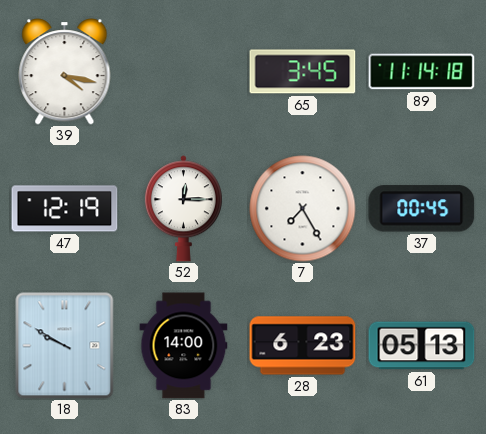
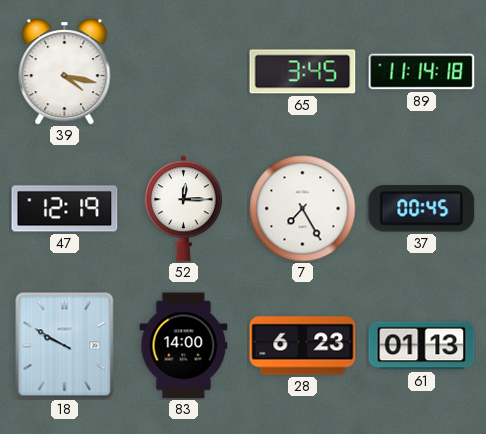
61: 05:13 -> 01:13
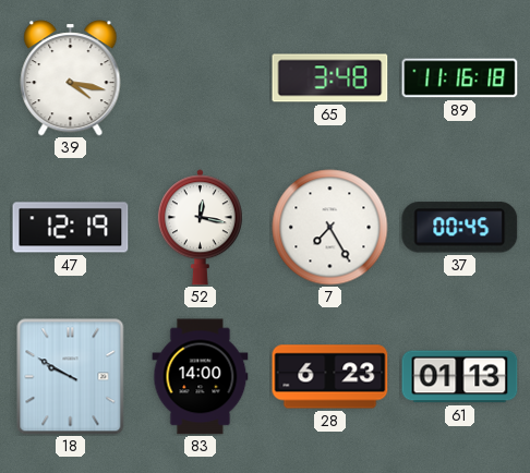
65: 3:45 -> 3:48
89: 11:14 -> 11:16
52: 12:15 -> 12:17
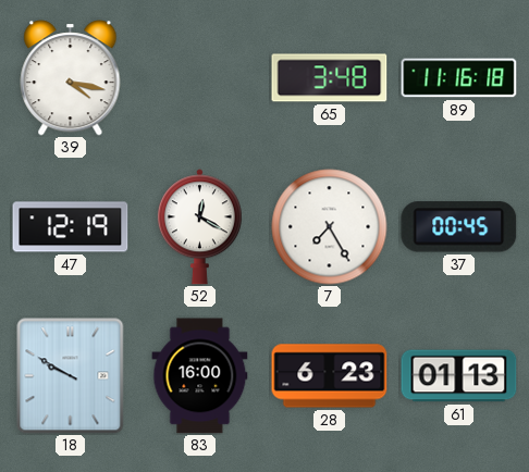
52: 12:17 -> 12:20
83: 14:00 -> 16:00
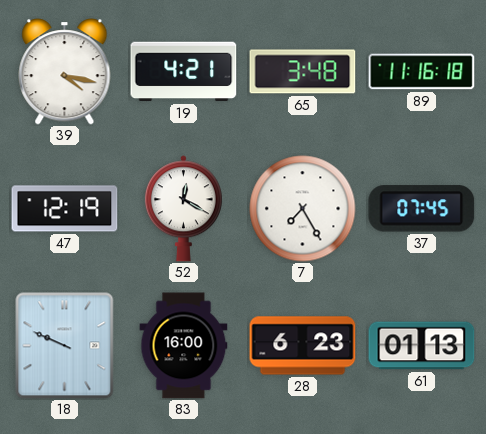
19: none -> 4:21
37: 00:45 -> 07:45
18: 9:50 -> 9:49
